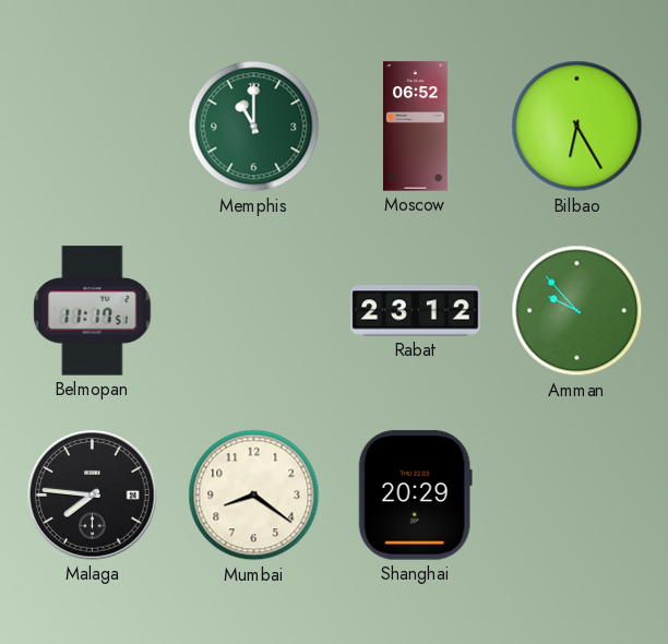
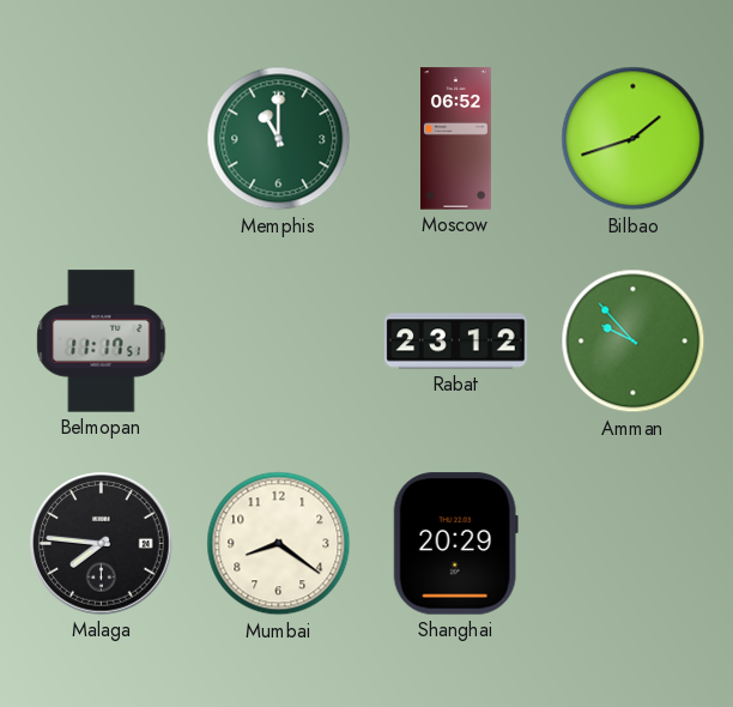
Bilbao: 6:25 -> 1:42
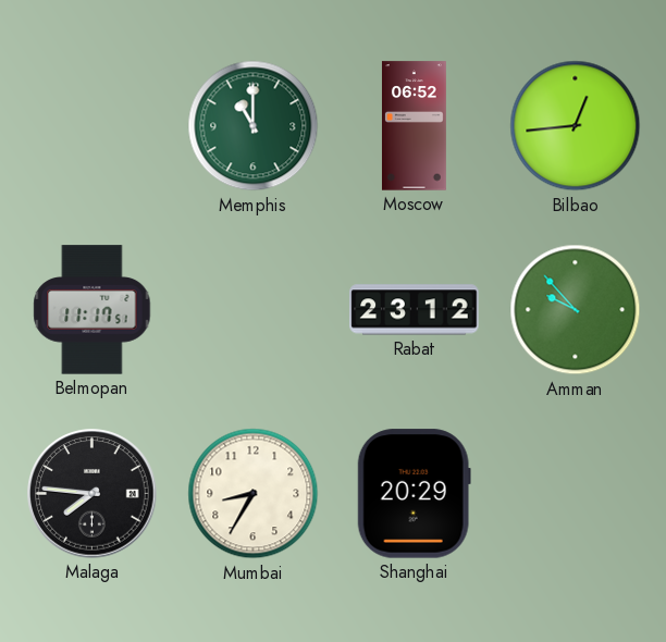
Bilbao: 1:42 -> 12:44
Mumbai: 8:21 -> 8:35
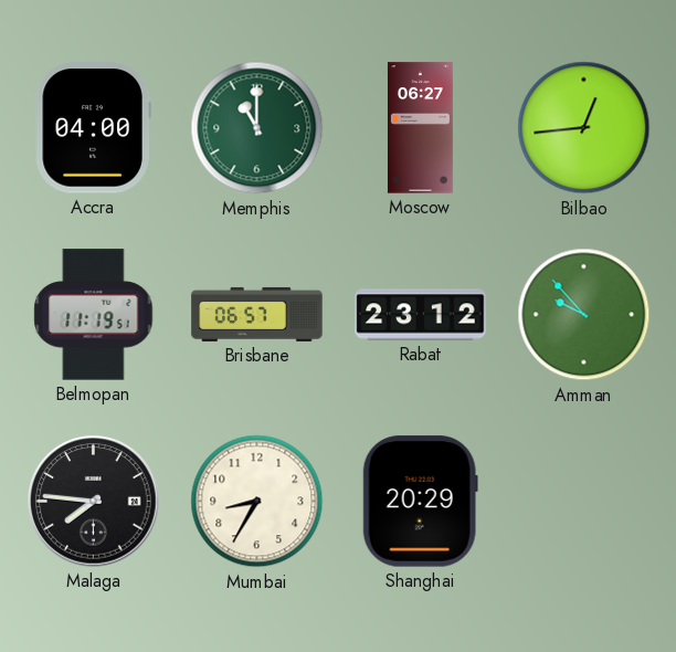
Accra: none -> 04:00
Moscow: 06:52 -> 06:27
Belmopan: 11:17 -> 11:19
Brisbane: none -> 06:57
